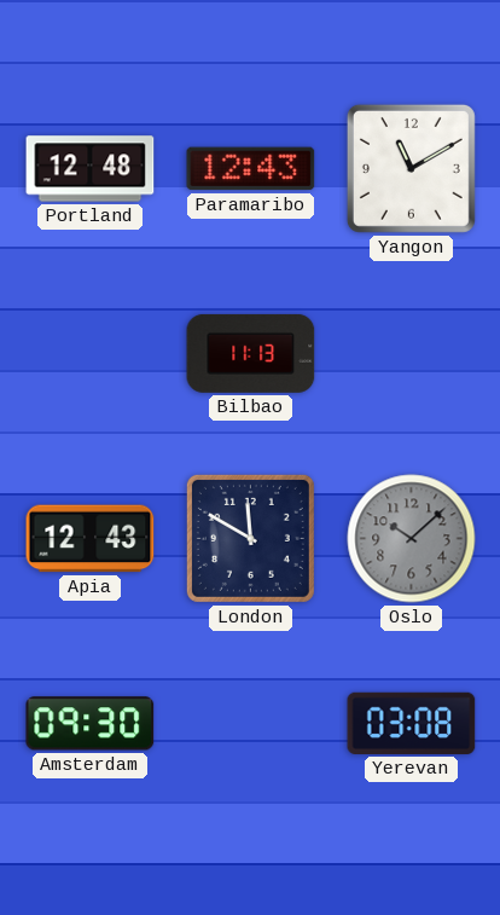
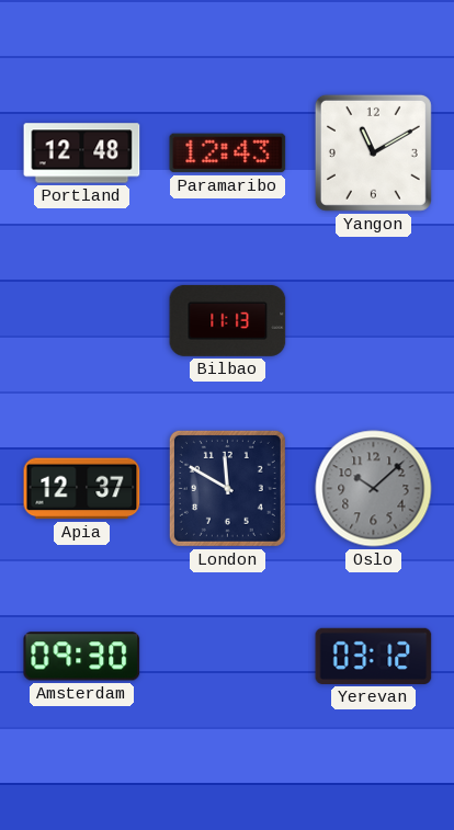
Apia: 12:43 -> 12:37
Yerevan: 03:08 -> 03:12
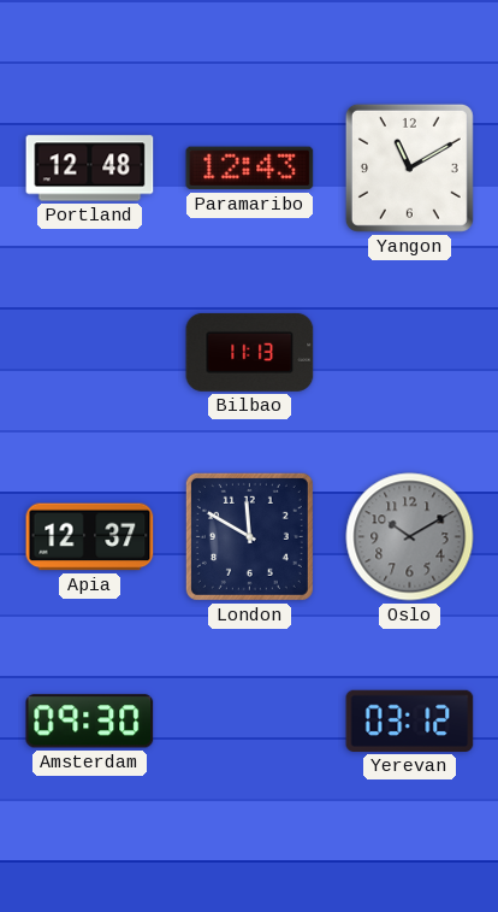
Oslo: 10:08 -> 10:10
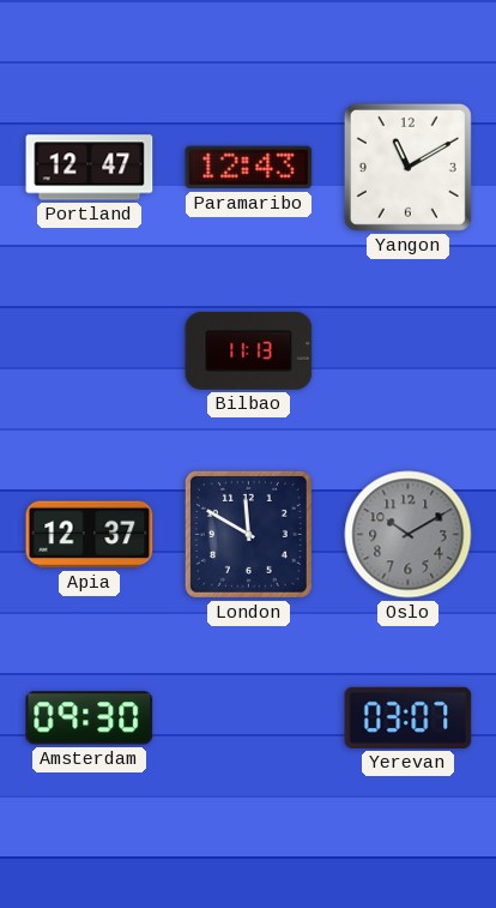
Portland: 12:48 -> 12:47
Yerevan: 03:12 -> 03:07
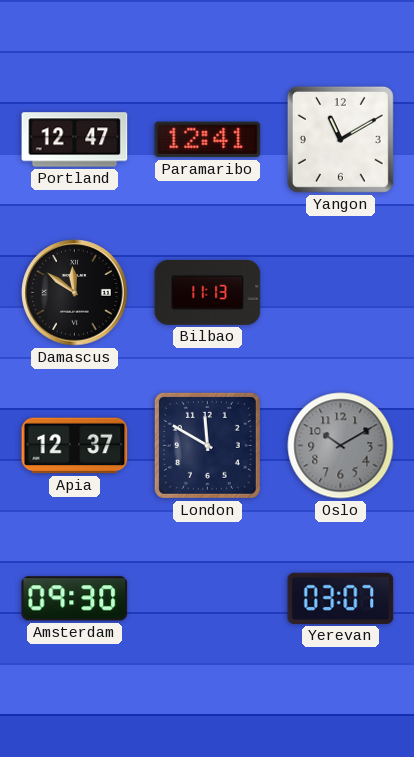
Paramaribo: 12:43 -> 12:41
Damascus: none -> 11:51
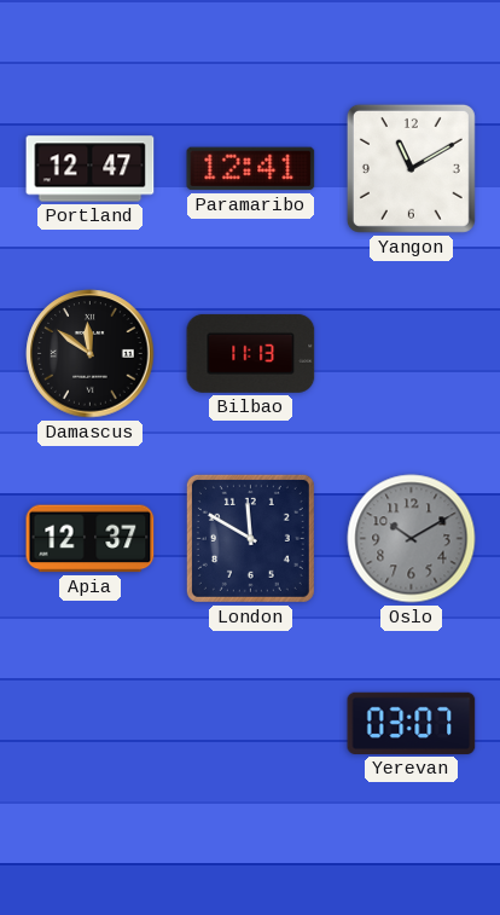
Amsterdam: 09:30 -> none
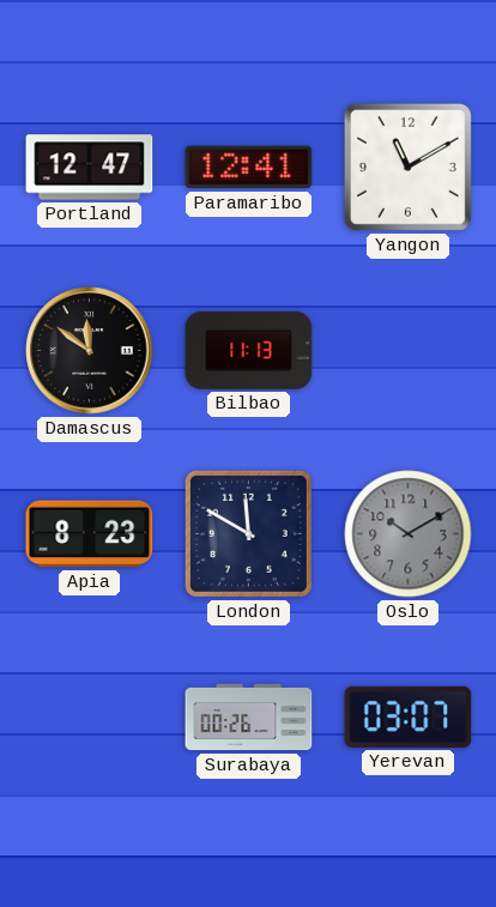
Apia: 12:37 -> 8:23
Surabaya: none -> 00:26
